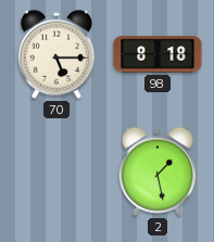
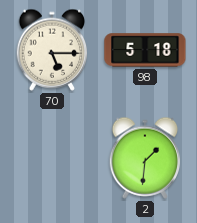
98: 8:18 -> 5:18
2: 1:28 -> 1:31
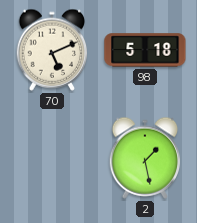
70: 5:15 -> 5:11
2: 1:31 -> 1:28
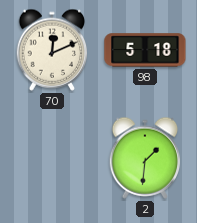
70: 5:11 -> 12:11
2: 1:28 -> 1:31
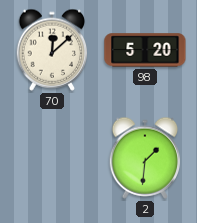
70: 12:11 -> 12:08
98: 5:18 -> 5:20
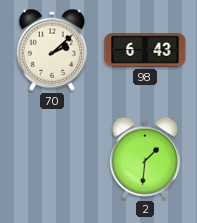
70: 12:08 -> 2:08
98: 5:20 -> 6:43
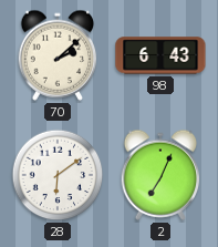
28: none -> 6:09
2: 1:31 -> 7:04
